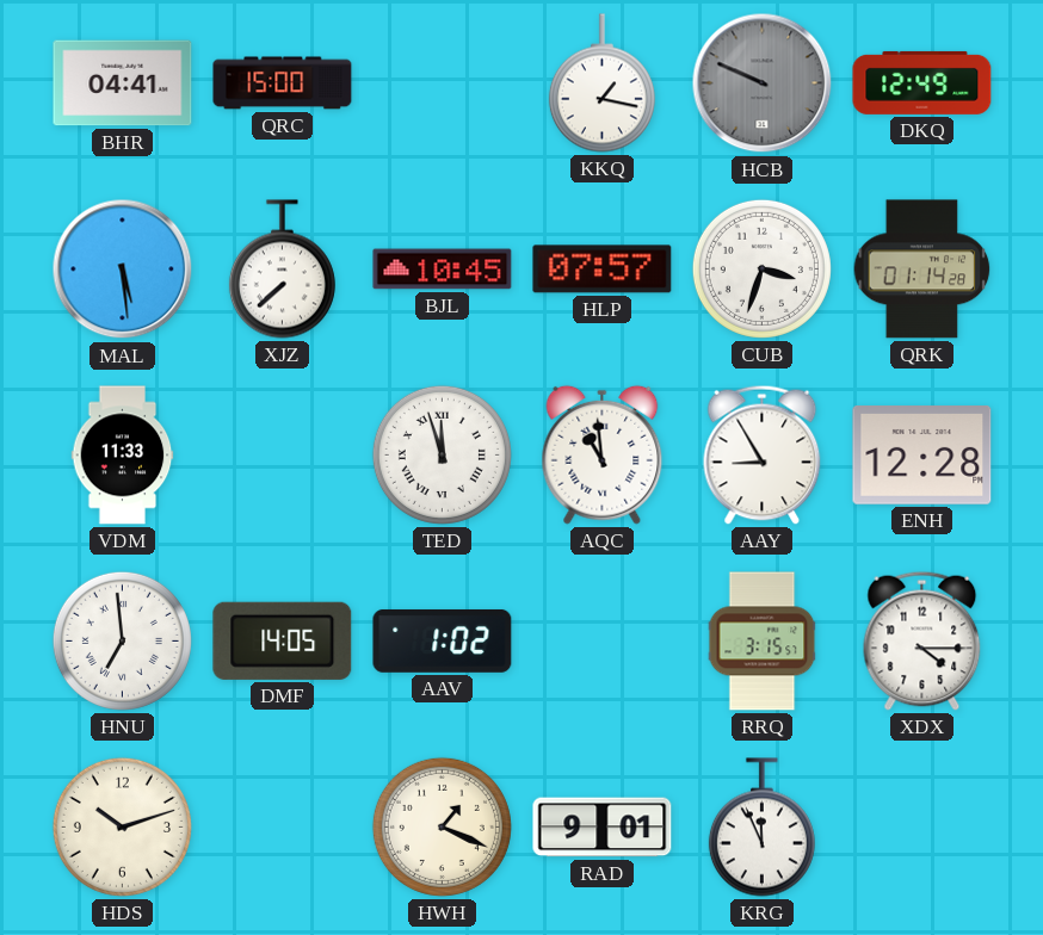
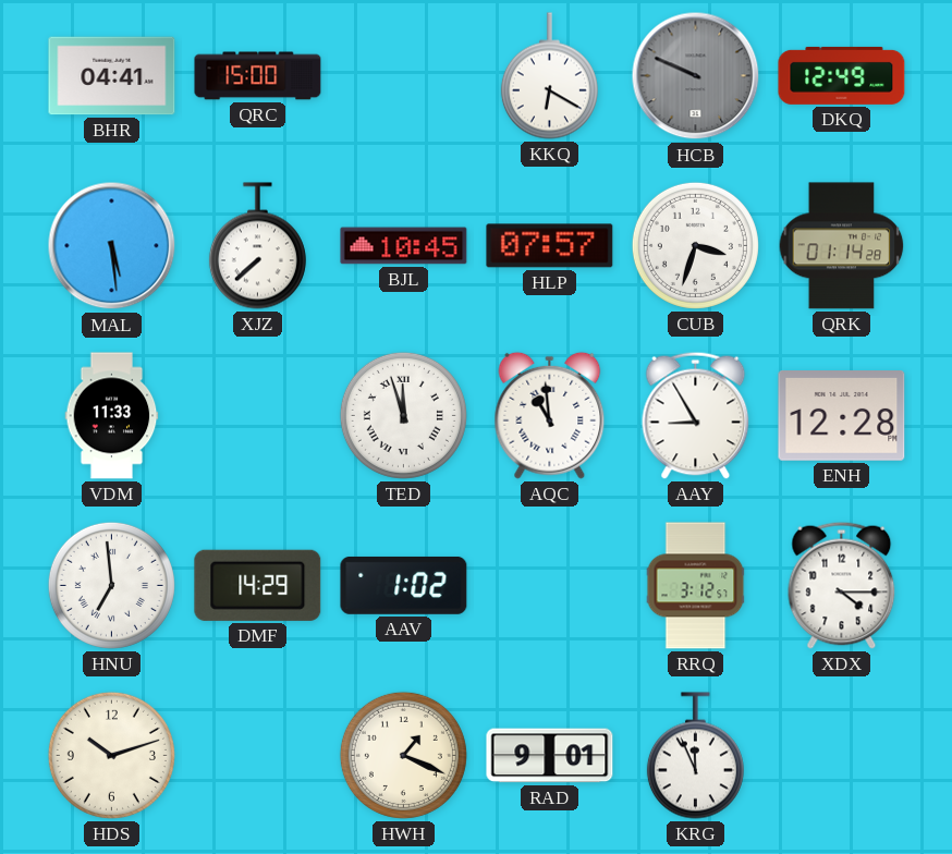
KKQ: 1:17 -> 6:20
DMF: 14:05 -> 14:29
RRQ: 3:15 -> 3:12
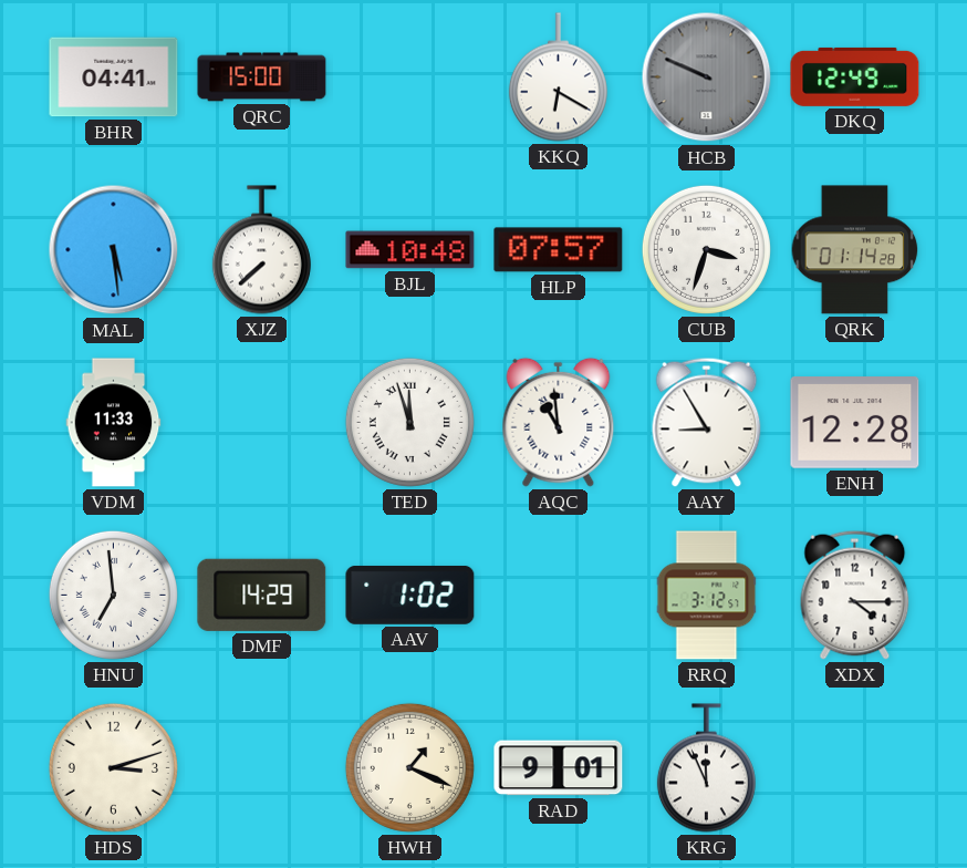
BJL: 10:45 -> 10:48
HDS: 10:12 -> 3:12
